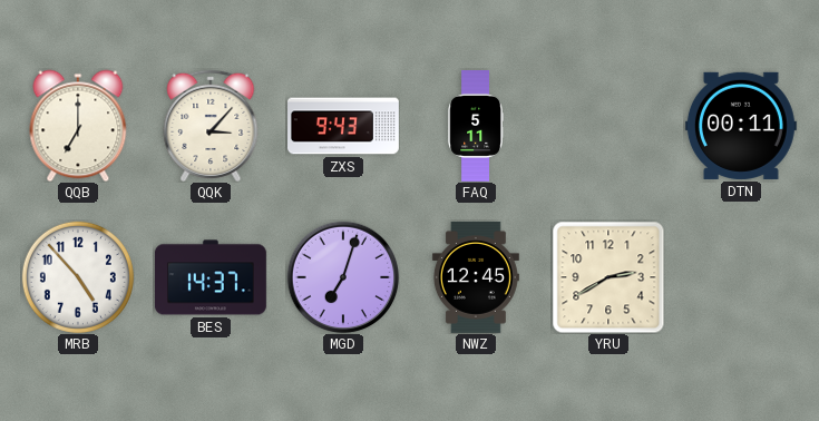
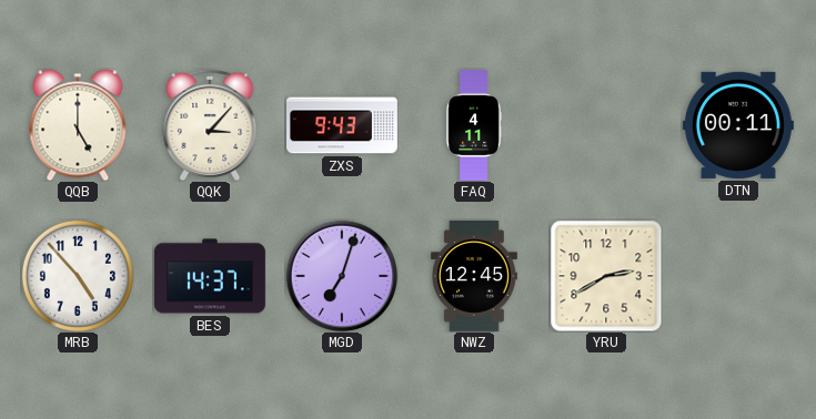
QQB: 7:00 -> 5:00
FAQ: 5:11 -> 4:11
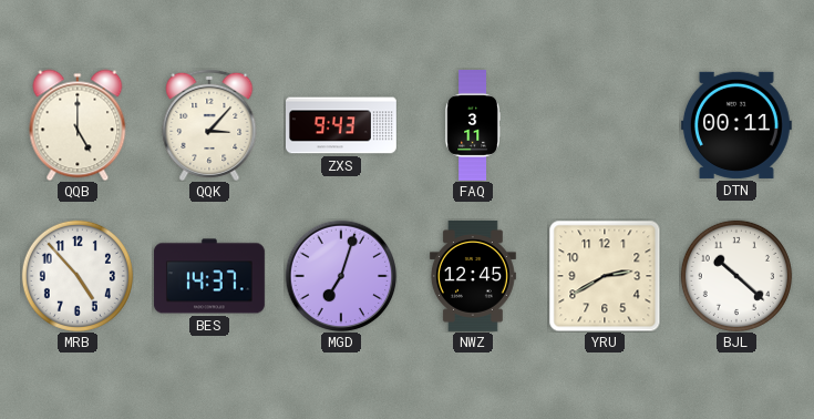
FAQ: 4:11 -> 3:11
BJL: none -> 10:22
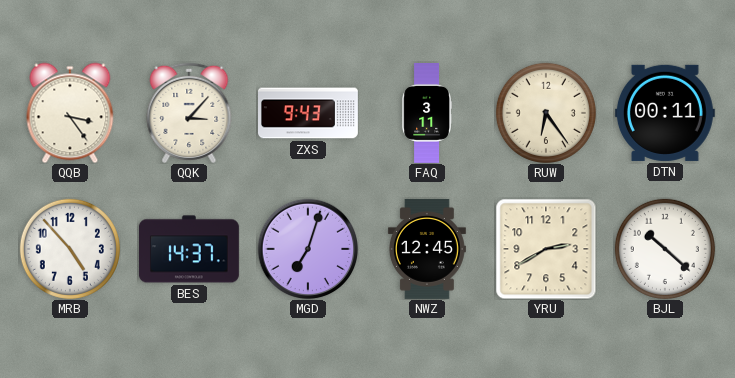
QQB: 5:00 -> 3:24
RUW: none -> 6:24
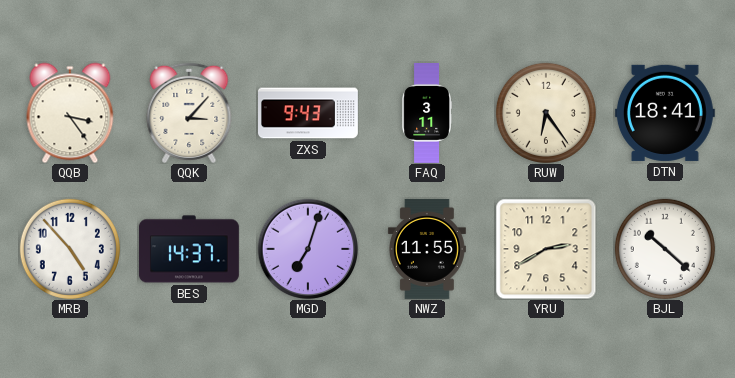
DTN: 00:11 -> 18:41
NWZ: 12:45 -> 11:55
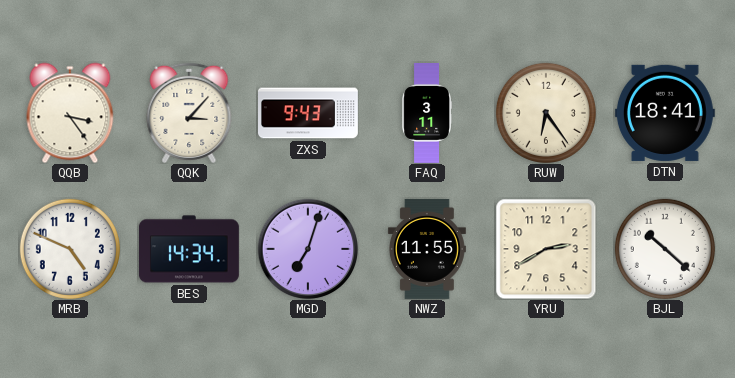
MRB: 4:53 -> 4:49
BES: 14:37 -> 14:34
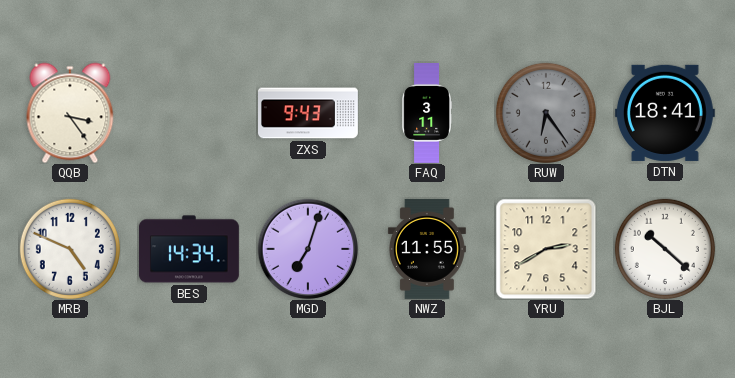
QQK: 3:07 -> none
RUW dial: cream -> grey
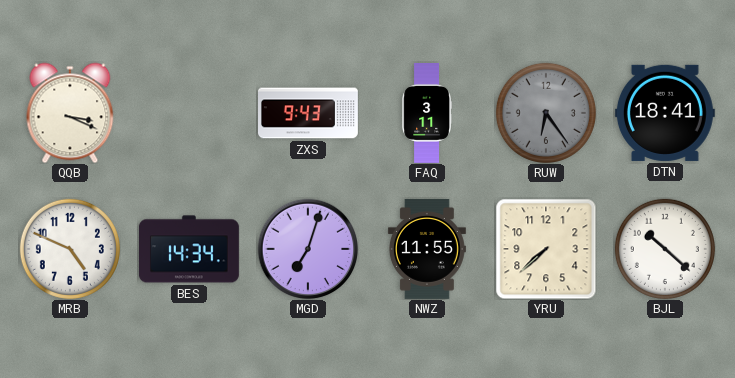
QQB: 3:24 -> 3:19
YRU: 2:40 -> 7:38
